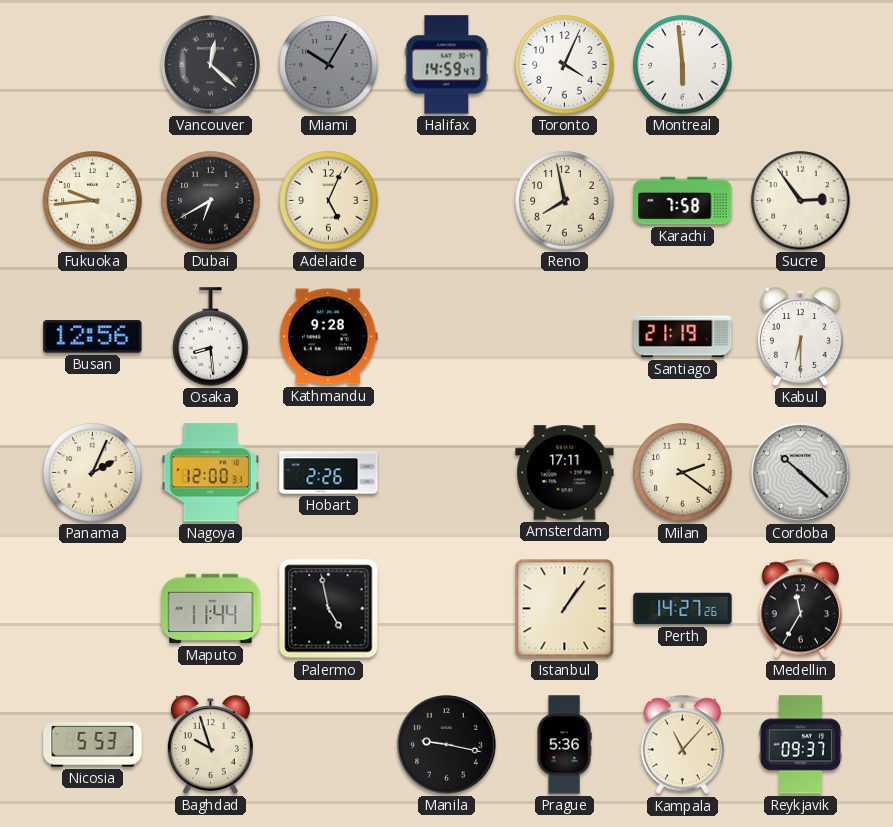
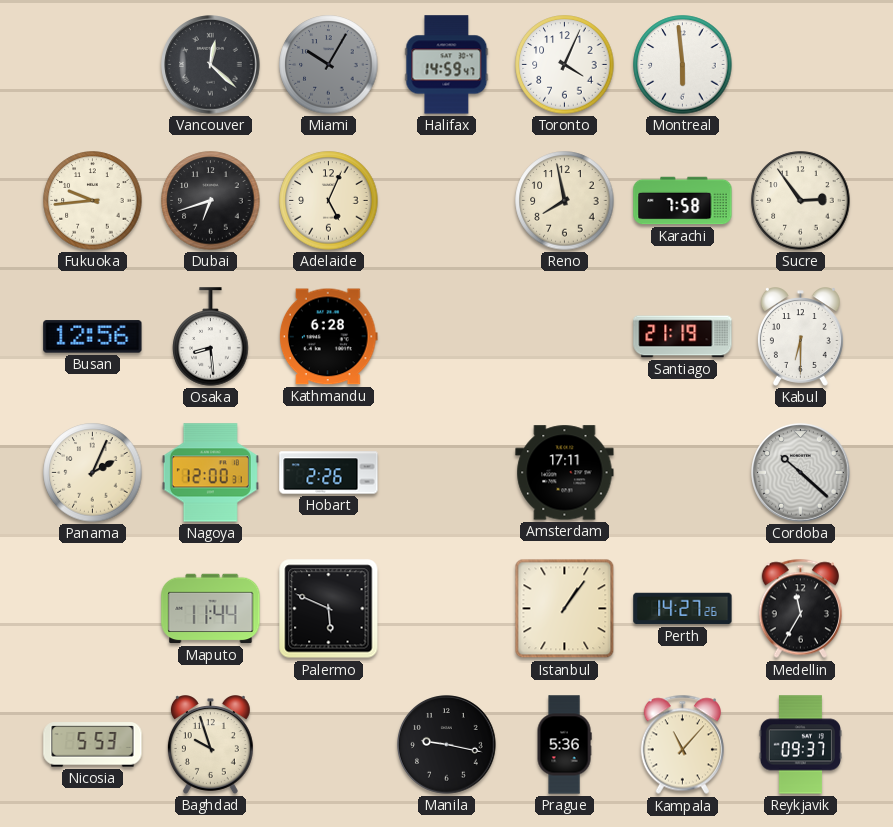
Dubai: 6:40 -> 6:42
Kathmandu: 9:28 -> 6:28
Milan: 2:21 -> none
Palermo: 4:58 -> 5:49
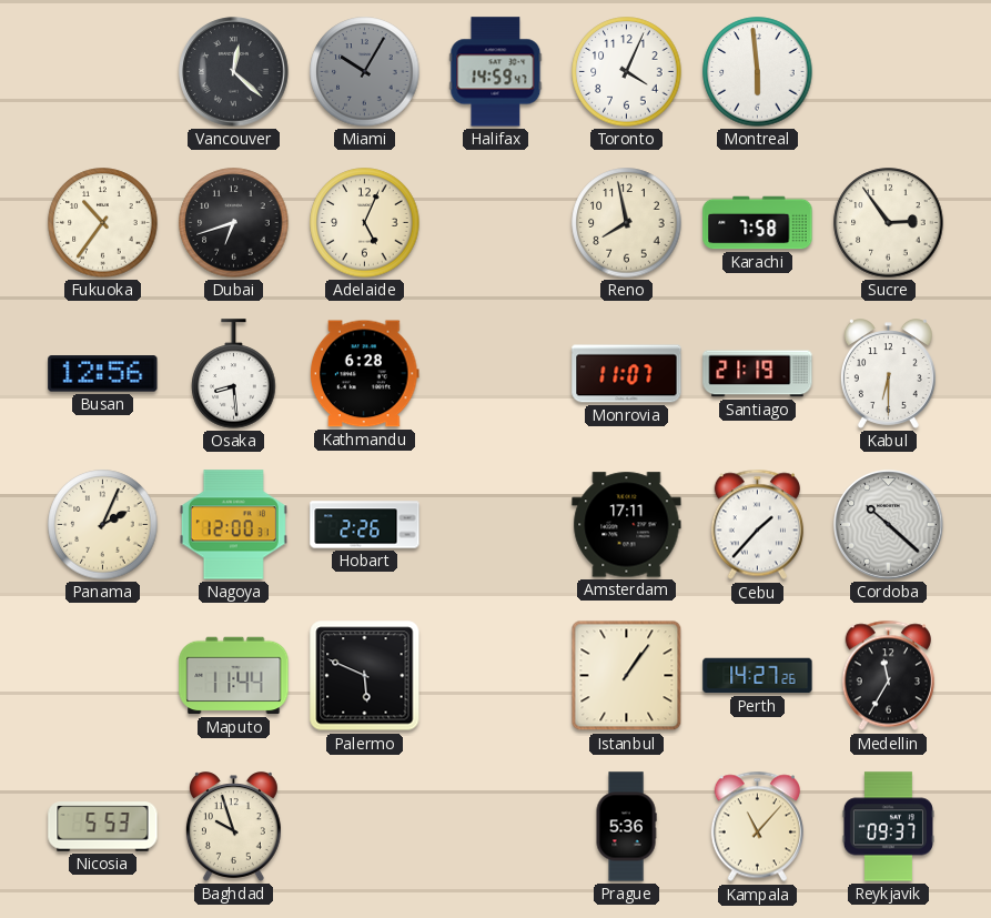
Fukuoka: 9:44 -> 10:36
Monrovia: none -> 11:07
Cebu: none -> 1:37
Manila: 9:17 -> none
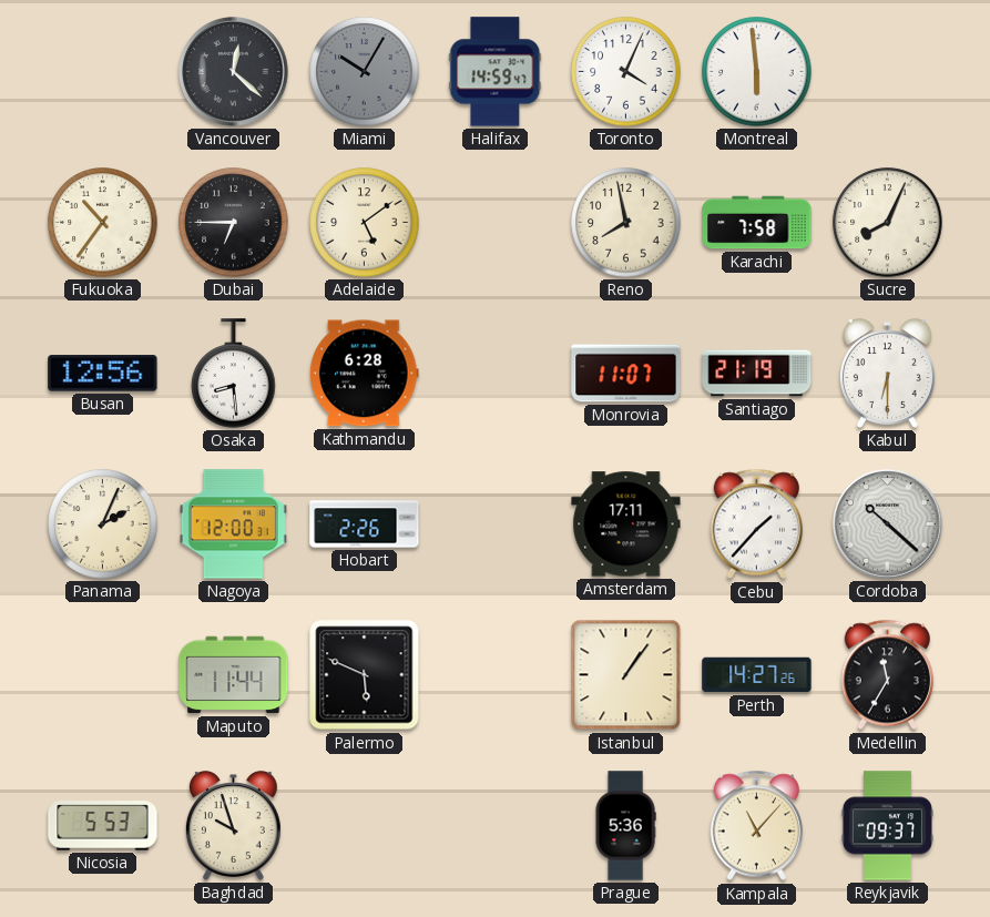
Dubai: 6:42 -> 6:45
Adelaide: 5:04 -> 5:09
Sucre: 2:54 -> 8:04
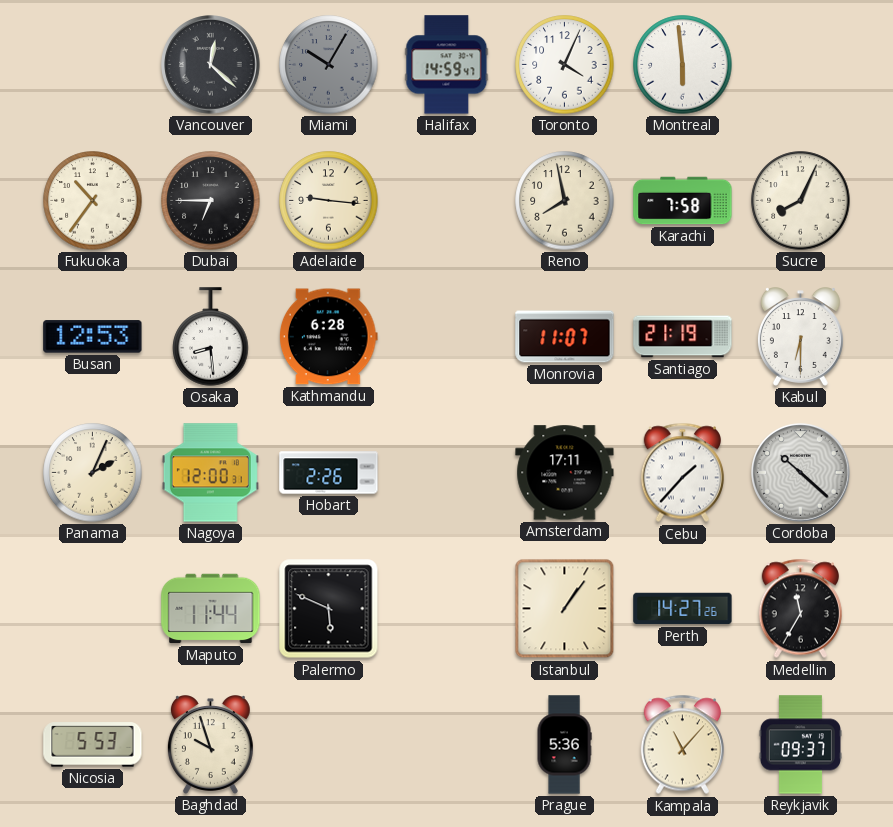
Adelaide: 5:09 -> 9:16
Busan: 12:56 -> 12:53
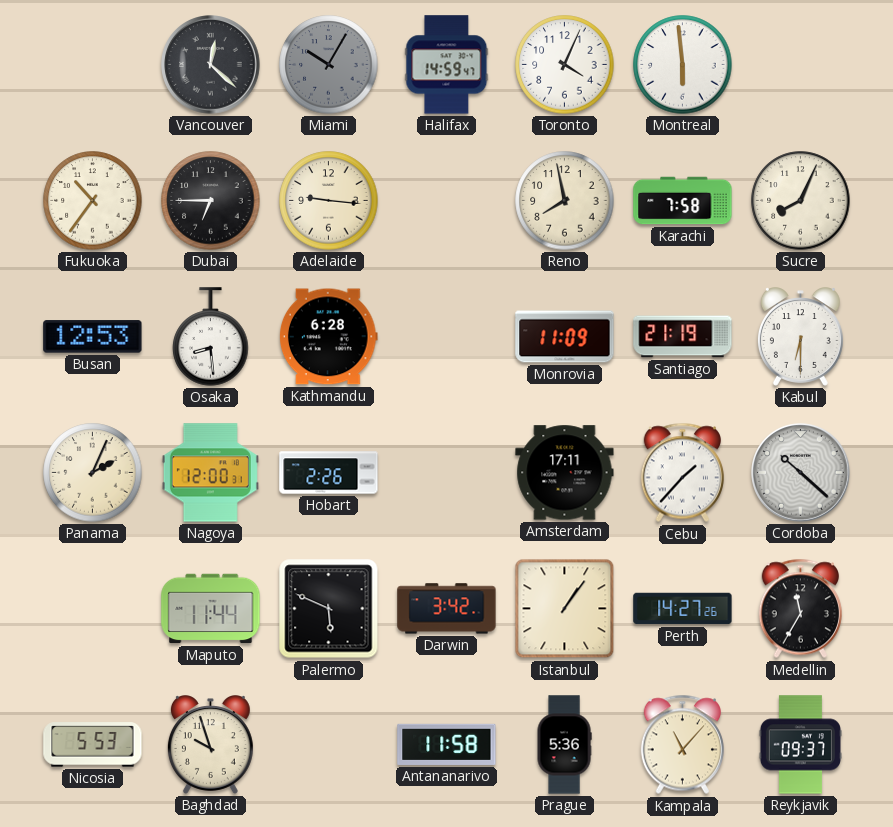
Monrovia: 11:07 -> 11:09
Darwin: none -> 3:42
Antananarivo: none -> 11:58
